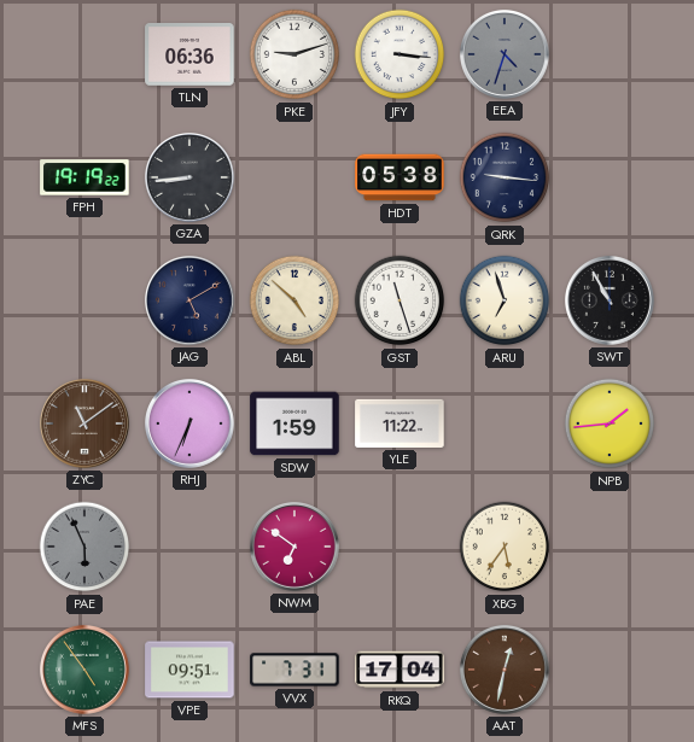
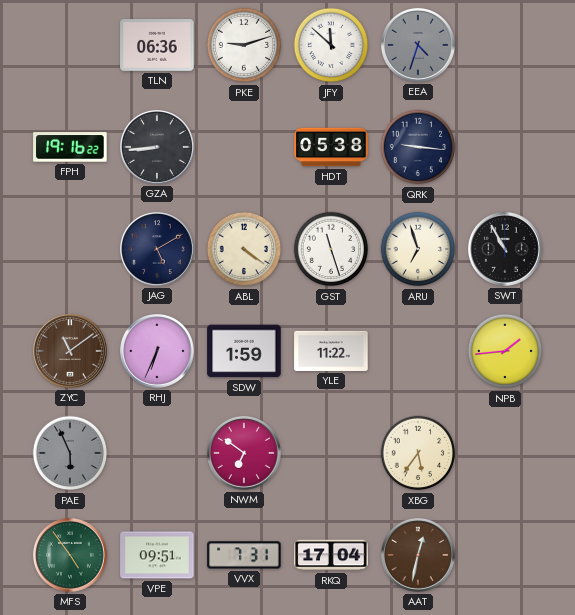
JFY: 3:16 -> 11:52
FPH: 19:19 -> 19:16
ABL: 4:52 -> 4:21
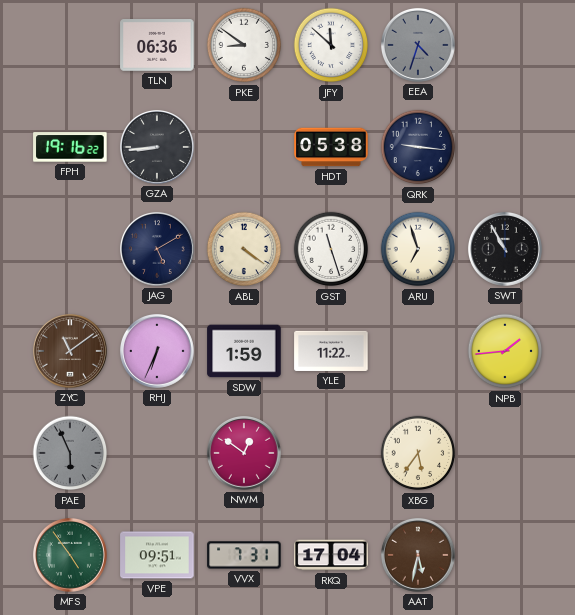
PKE: 9:12 -> 8:51
NWM: 6:51 -> 12:51
AAT: 12:32 -> 5:32
